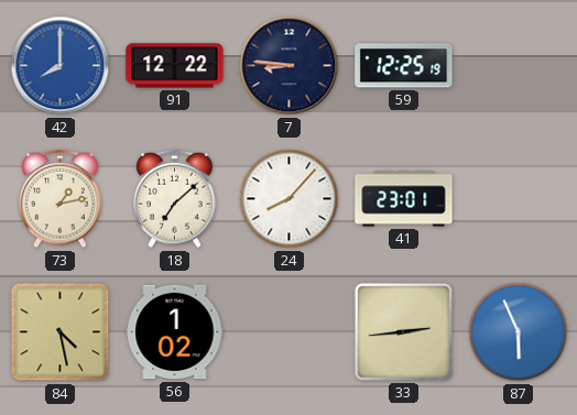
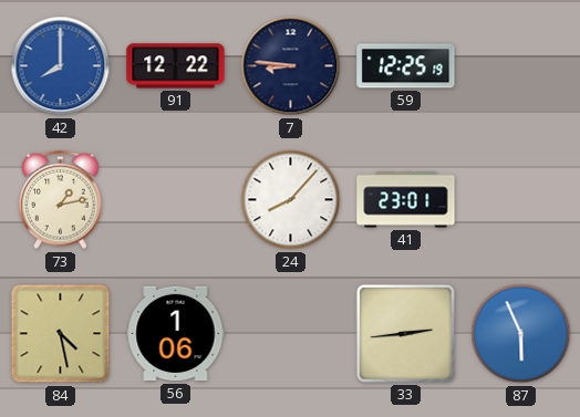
18: 7:08 -> none
56: 1:02 -> 1:06
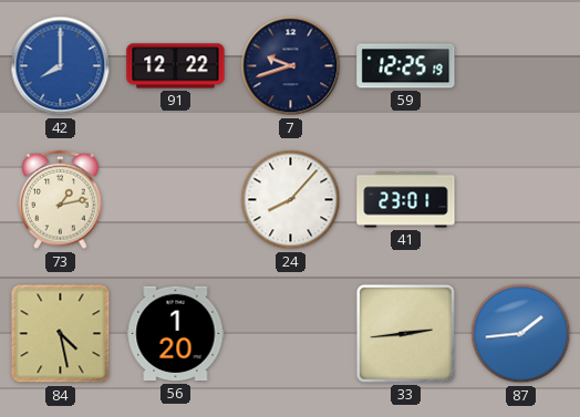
7: 8:46 -> 9:42
56: 1:06 -> 1:20
87: 5:56 -> 1:44
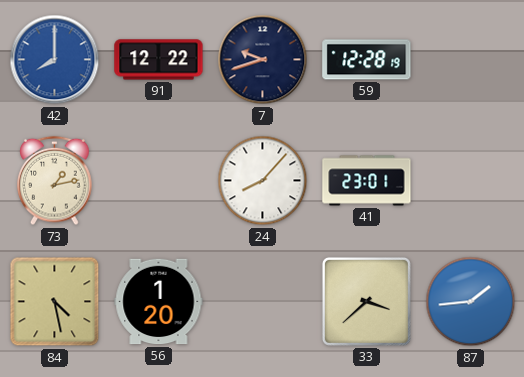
59: 12:25 -> 12:28
33: 2:44 -> 3:38
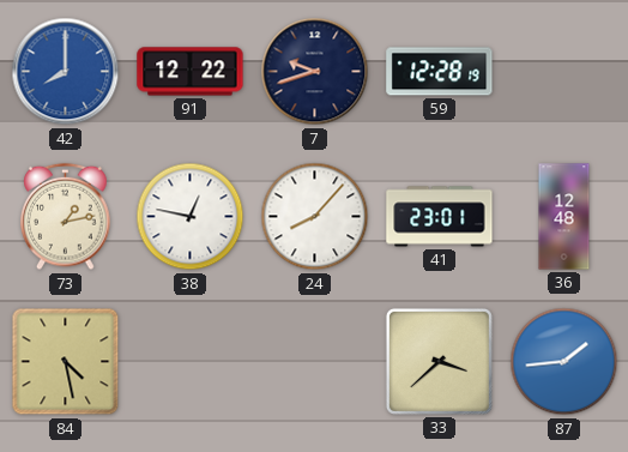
38: none -> 12:47
36: none -> 12:48
56: 1:20 -> none
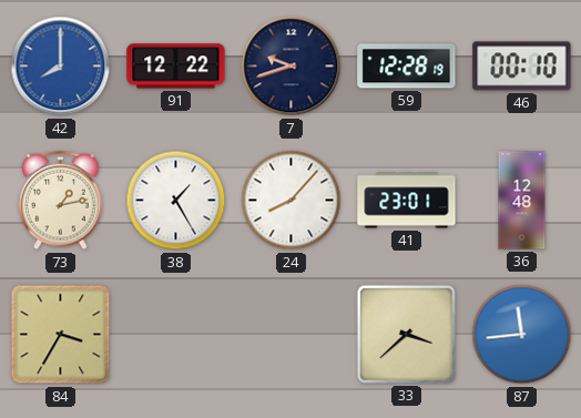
46: none -> 00:10
38: 12:47 -> 1:25
84: 4:28 -> 3:35
87: 1:44 -> 11:44
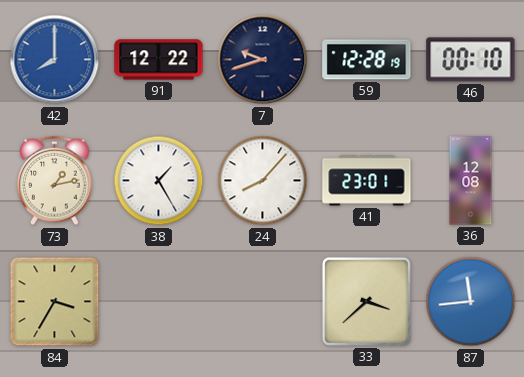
36: 12:48 -> 12:08
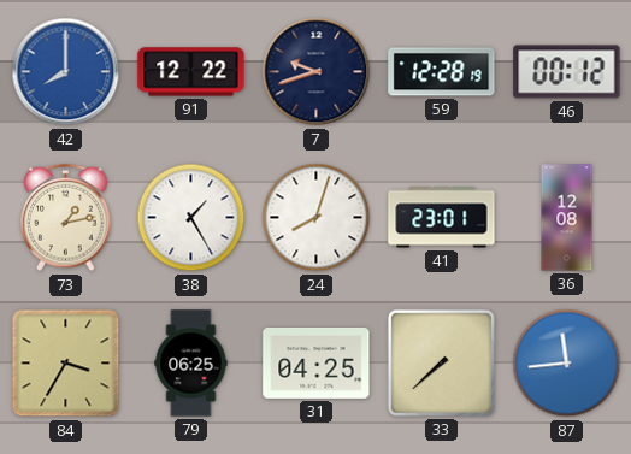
46: 00:10 -> 00:12
24: 8:07 -> 8:03
79: none -> 06:25
31: none -> 04:25
33: 3:38 -> 7:38
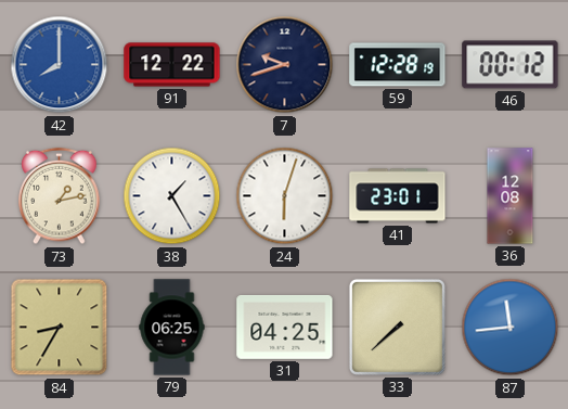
24: 8:03 -> 6:03
84: 3:35 -> 8:35
